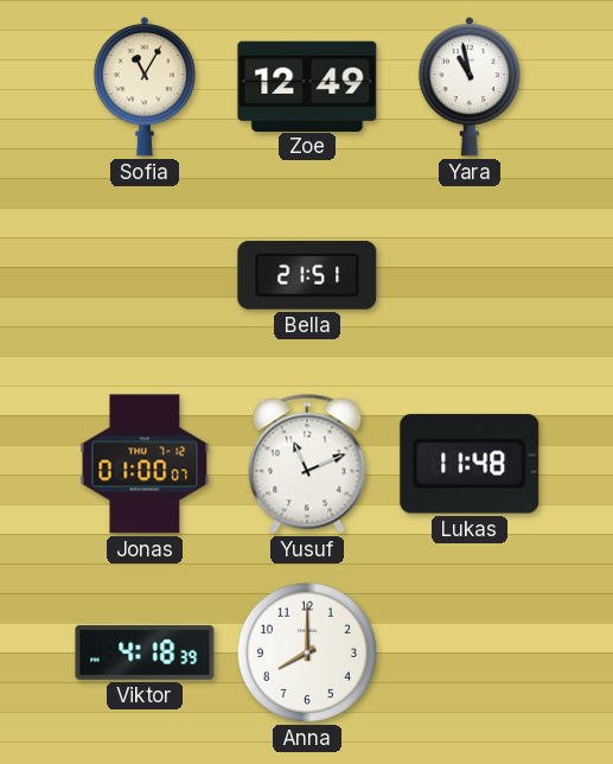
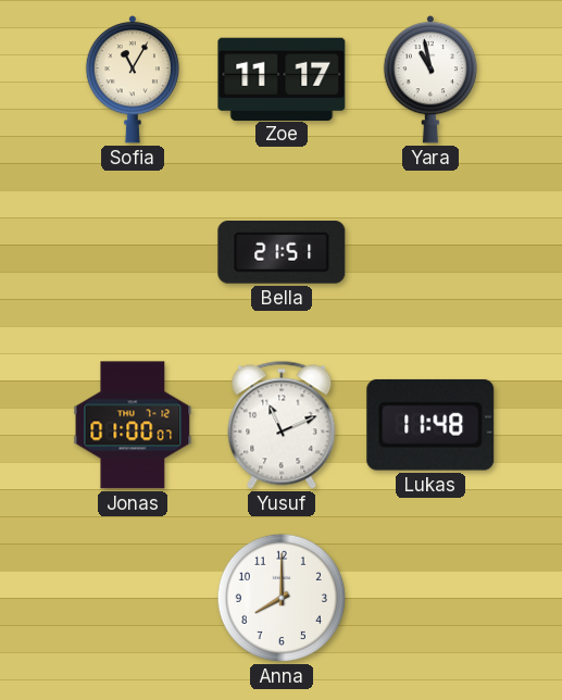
Zoe: 12:49 -> 11:17
Viktor: 4:18 -> none
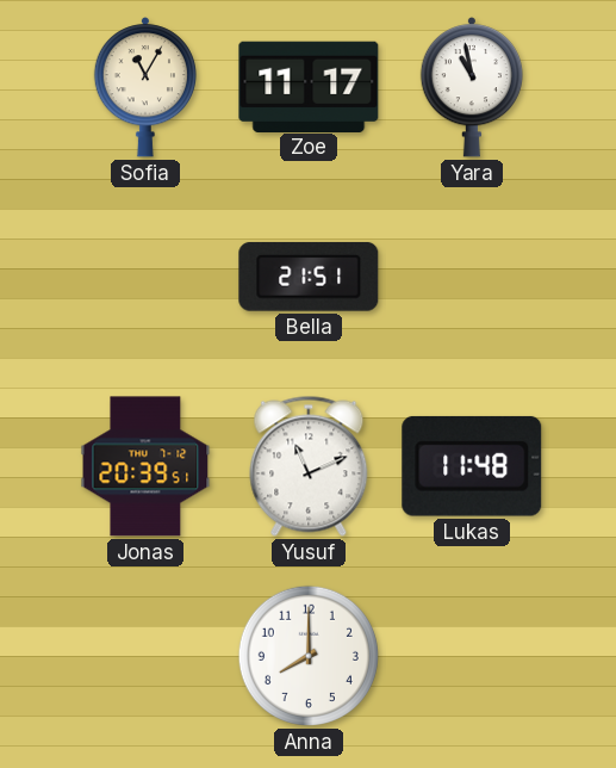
Jonas: 01:00 -> 20:39
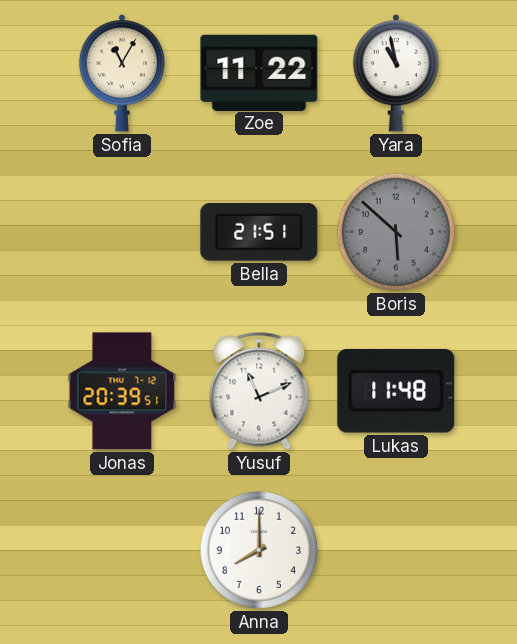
Zoe: 11:17 -> 11:22
Boris: none -> 5:52
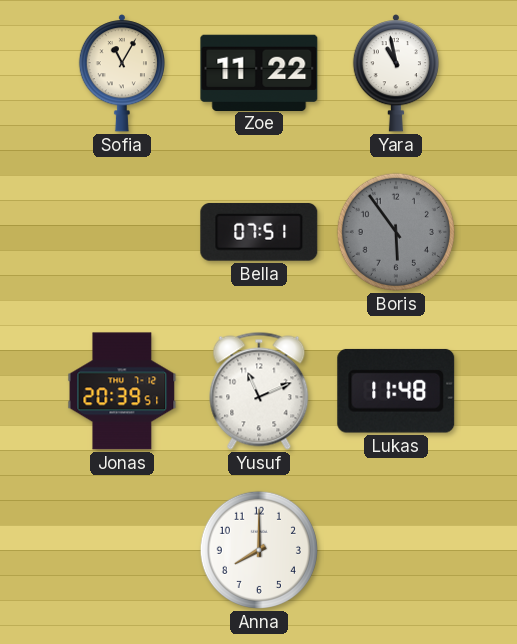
Bella: 21:51 -> 07:51
Boris: 5:52 -> 5:54
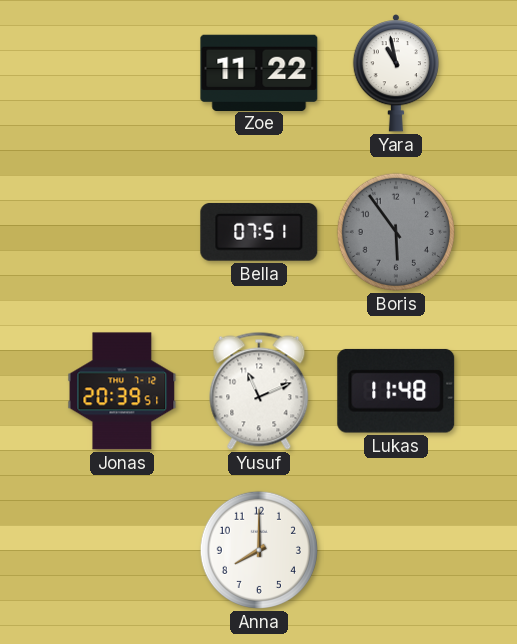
Sofia: 11:05 -> none
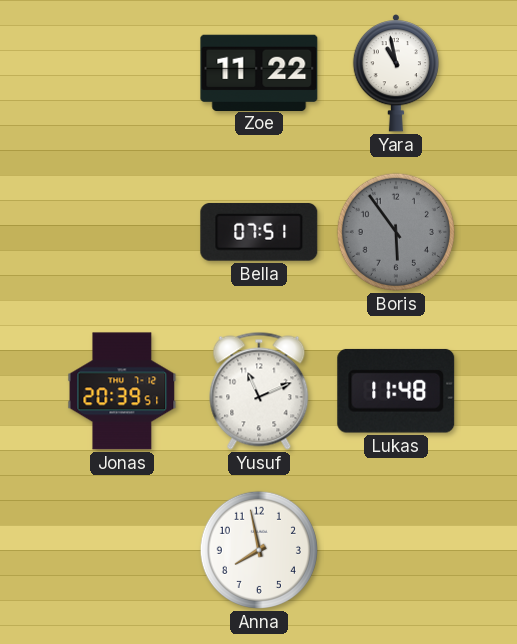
Anna: 8:00 -> 7:58
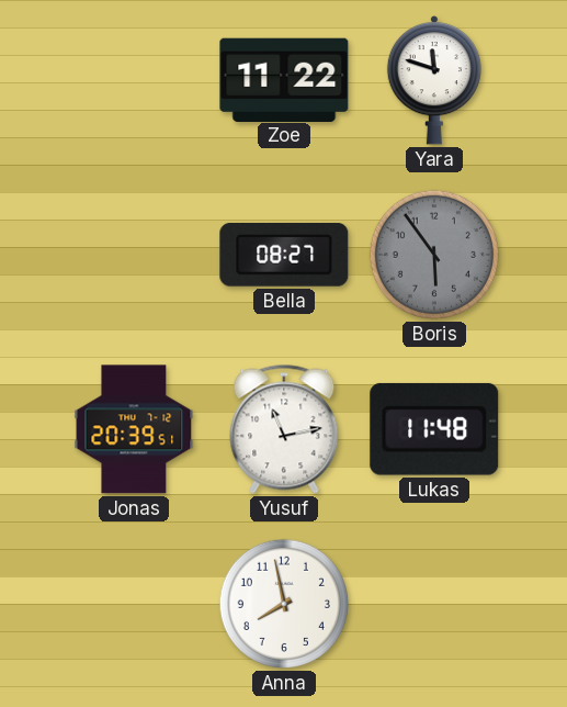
Yara: 10:58 -> 11:48
Bella: 07:51 -> 08:27
Yusuf: 11:11 -> 11:13
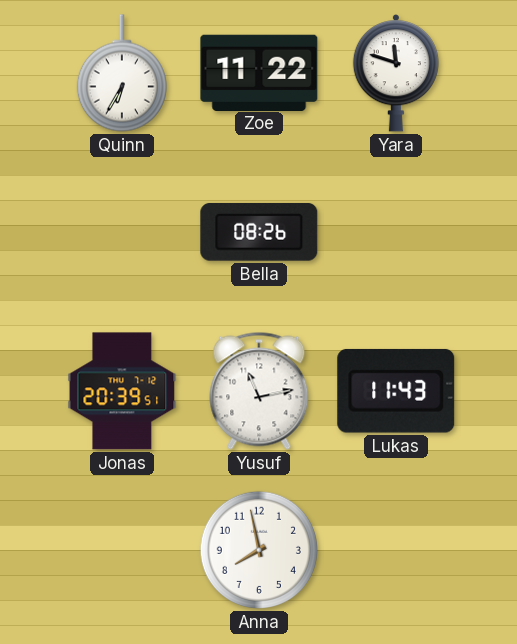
Quinn: none -> 6:35
Bella: 08:27 -> 08:26
Boris: 5:54 -> none
Lukas: 11:48 -> 11:43
